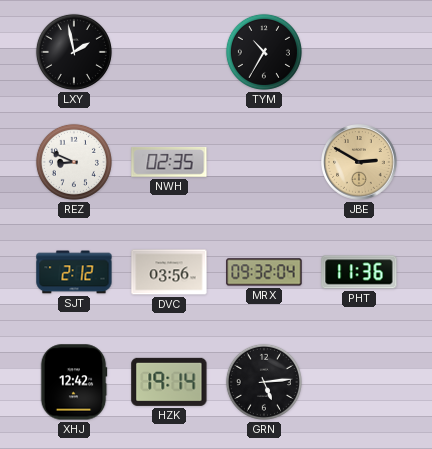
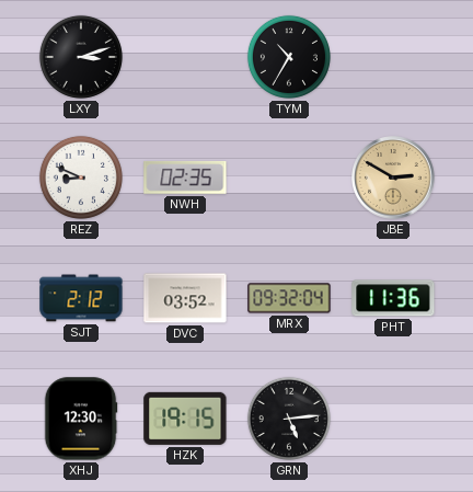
LXY: 1:58 -> 3:12
DVC: 03:56 -> 03:52
XHJ: 12:42 -> 12:30
HZK: 19:14 -> 19:15
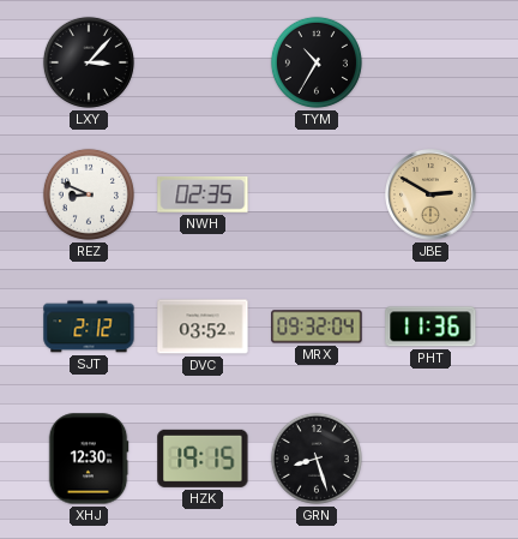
LXY: 3:12 -> 3:07
GRN: 5:14 -> 8:27
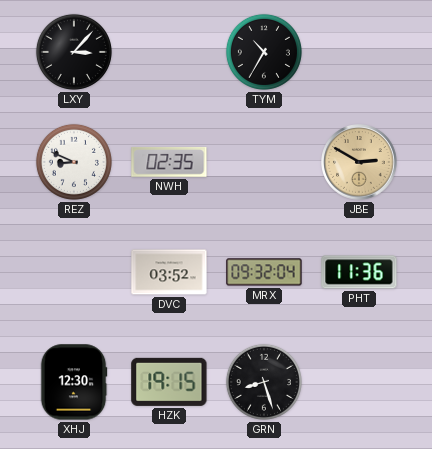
SJT: 2:12 -> none
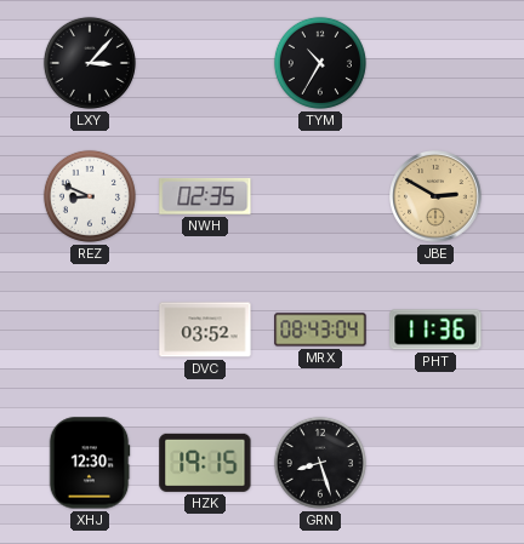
MRX: 09:32 -> 08:43
